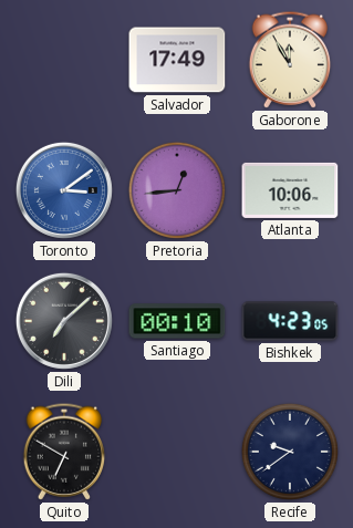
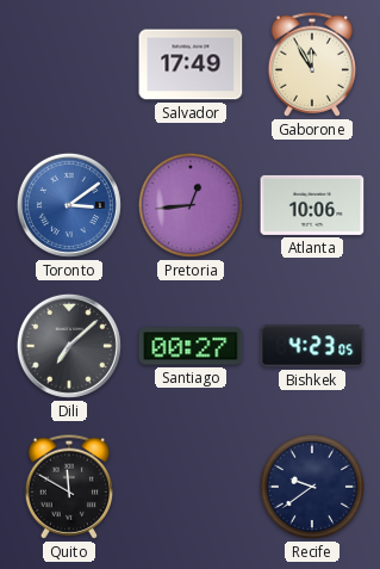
Santiago: 00:10 -> 00:27
Quito: 6:50 -> 11:50
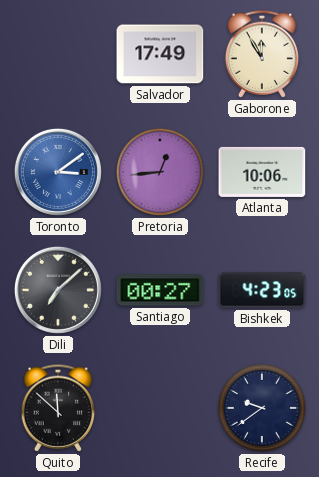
Quito: 11:50 -> 11:52
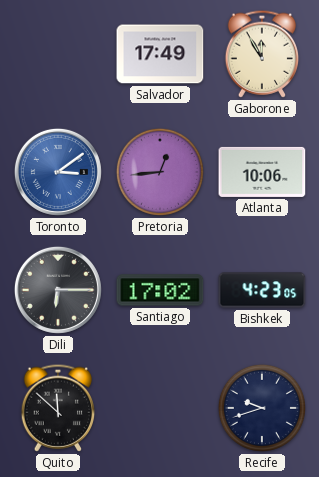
Dili: 7:08 -> 6:15
Santiago: 00:27 -> 17:02
Recife: 9:39 -> 9:42
